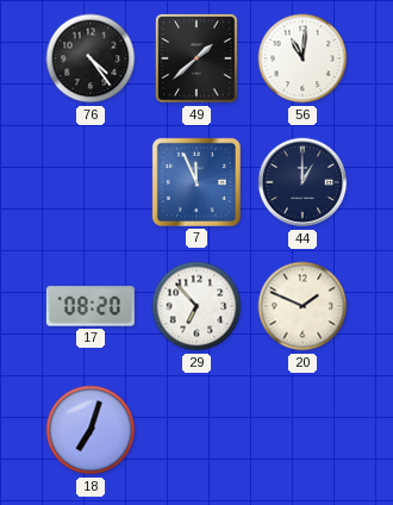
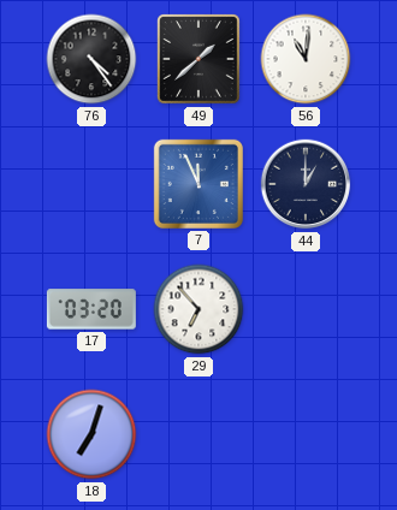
17: 08:20 -> 03:20
20: 1:49 -> none
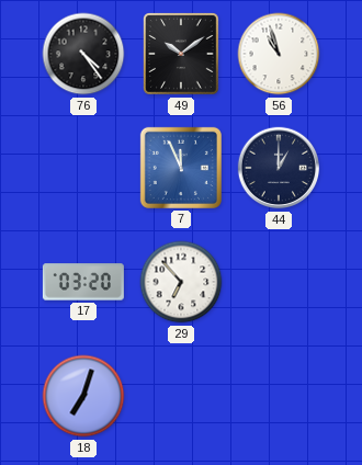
49: 1:38 -> 10:09
56: 11:01 -> 10:57
